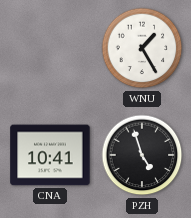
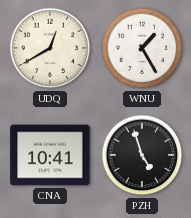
UDQ: none -> 12:40
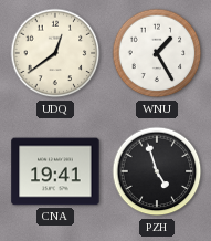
UDQ: 12:40 -> 12:39
CNA: 10:41 -> 19:41
